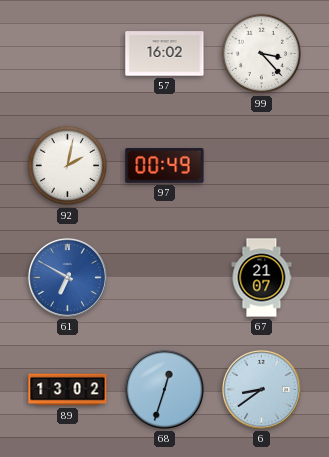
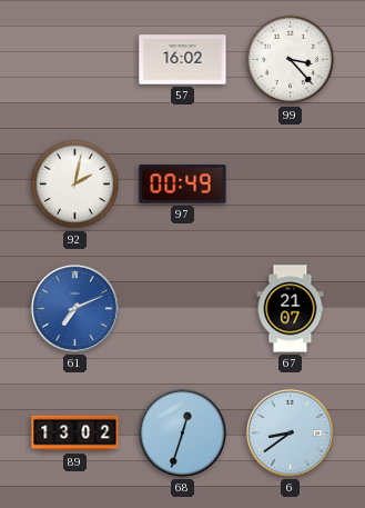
61: 6:50 -> 7:11
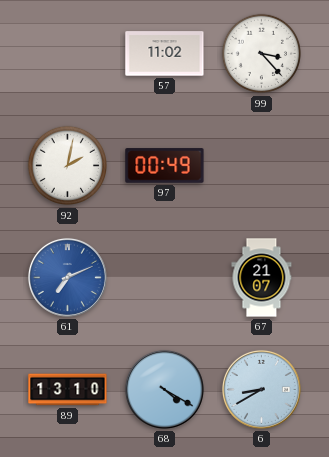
57: 16:02 -> 11:02
89: 13:02 -> 13:10
68: 12:33 -> 4:20
6: 8:39 -> 8:40
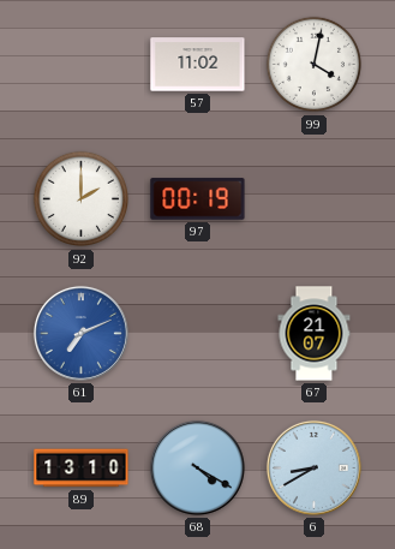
99: 3:23 -> 4:02
92: 2:02 -> 2:00
97: 00:49 -> 00:19
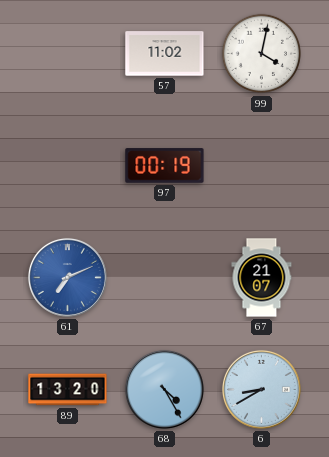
92: 2:00 -> none
89: 13:10 -> 13:20
68: 4:20 -> 4:25
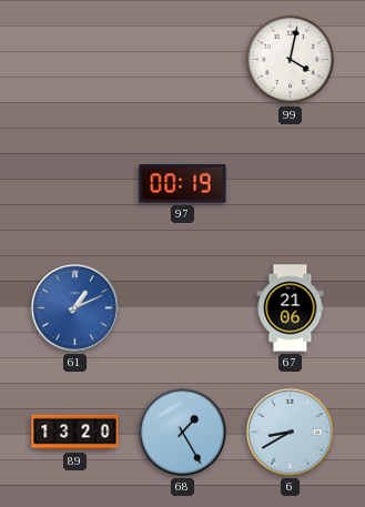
57: 11:02 -> none
61: 7:11 -> 1:11
67: 21:07 -> 21:06
68: 4:25 -> 1:25
